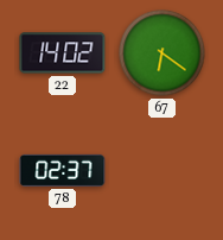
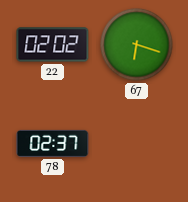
22: 14:02 -> 02:02
67: 6:21 -> 6:18
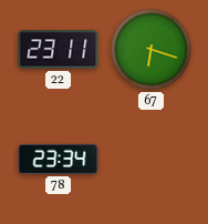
22: 02:02 -> 23:11
78: 02:37 -> 23:34
